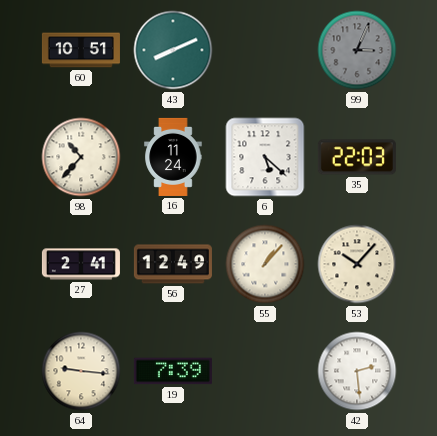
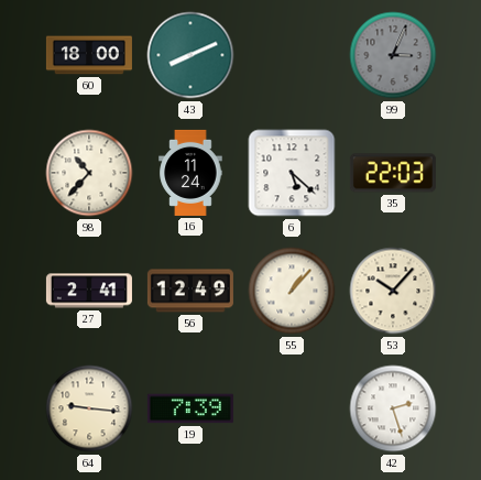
60: 10:51 -> 18:00
42: 2:29 -> 2:27
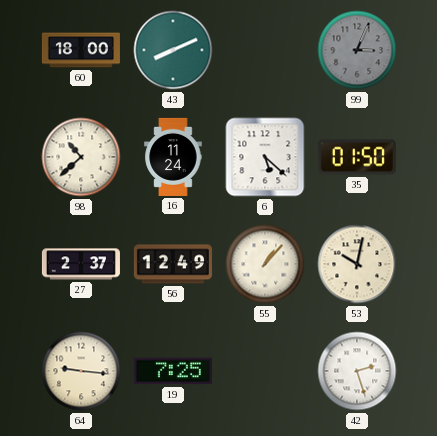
98: 10:37 -> 10:38
35: 22:03 -> 01:50
27: 2:41 -> 2:37
53: 10:07 -> 10:02
19: 7:39 -> 7:25
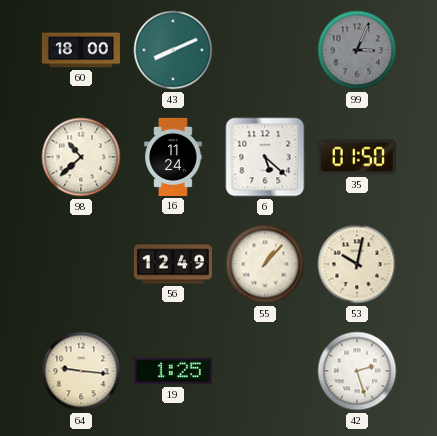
27: 2:37 -> none
19: 7:25 -> 1:25
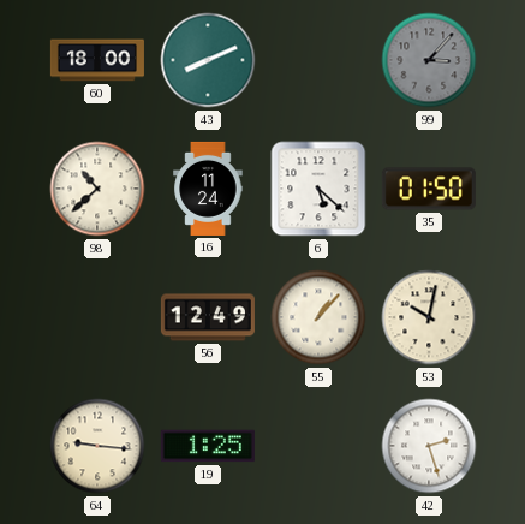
99: 3:04 -> 3:07
